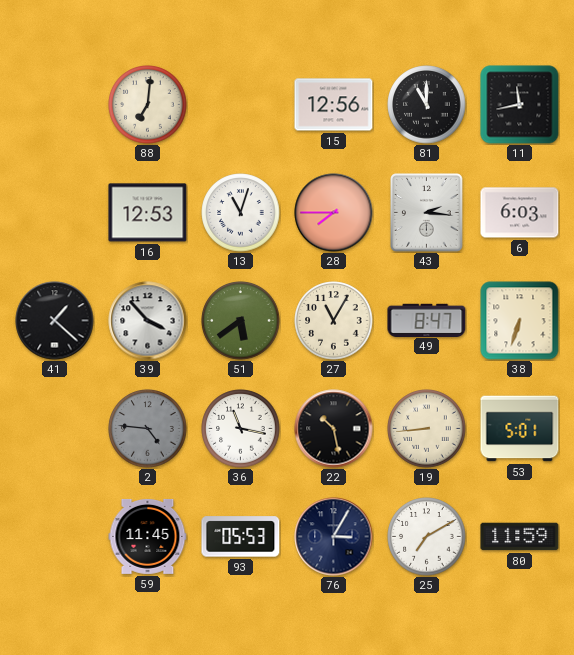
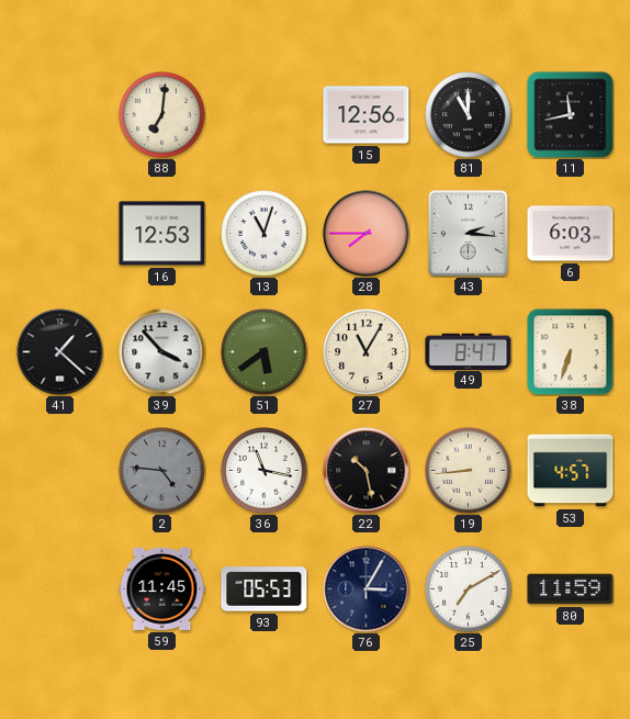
53: 5:01 -> 4:57
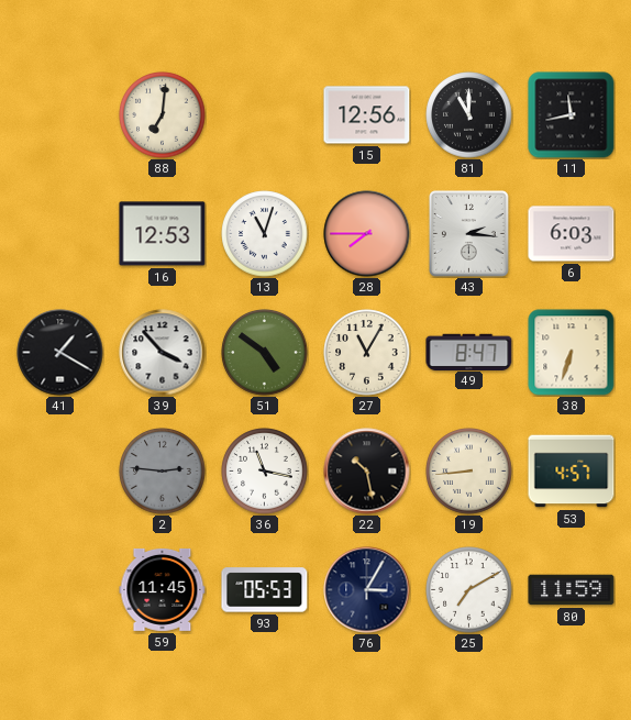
41: 1:22 -> 1:20
51: 5:39 -> 4:51
2: 4:46 -> 2:46
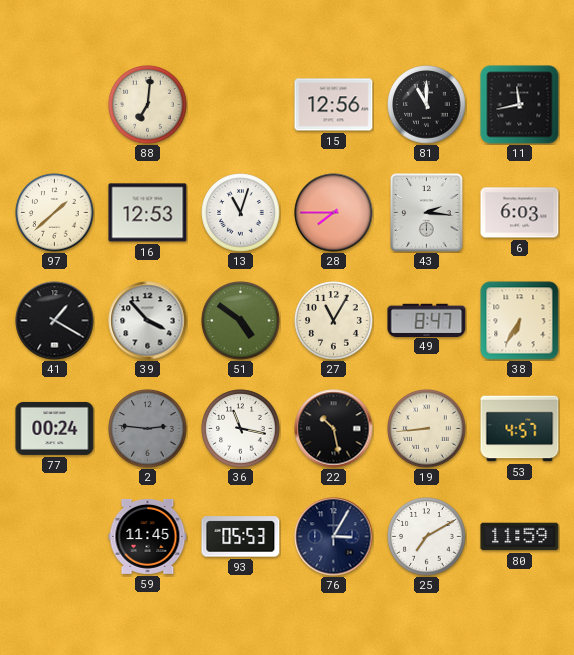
97: none -> 1:38
38: 6:33 -> 6:35
77: none -> 00:24
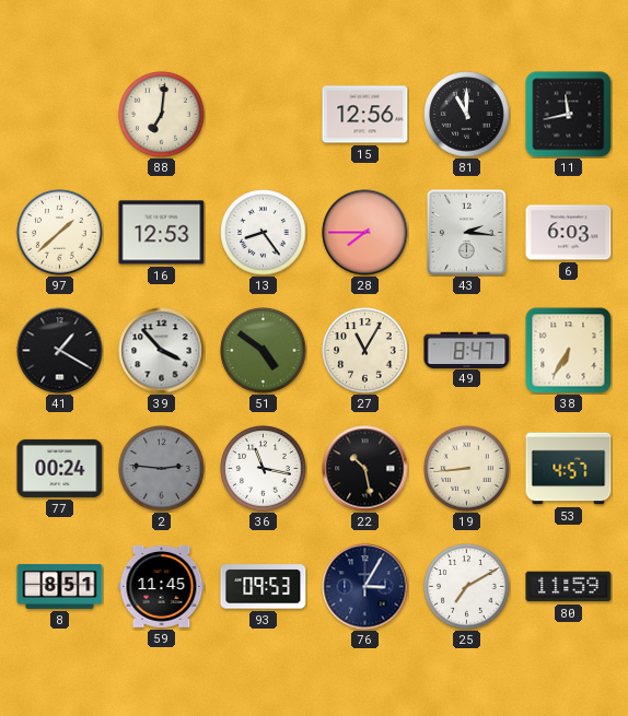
13: 11:03 -> 8:24
8: none -> 8:51
93: 05:53 -> 09:53
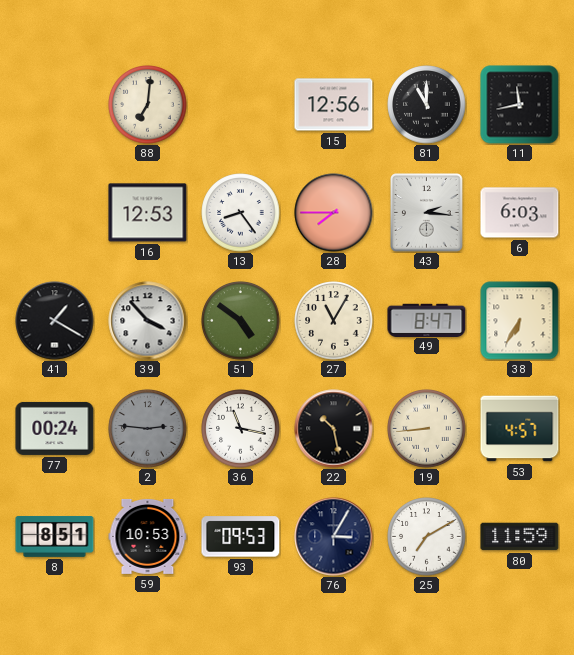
97: 1:38 -> none
59: 11:45 -> 10:53
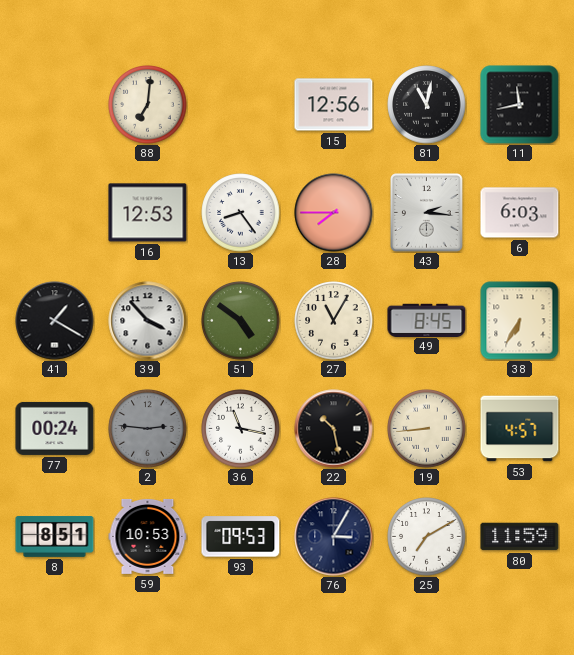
81: 11:00 -> 11:02
49: 8:47 -> 8:45
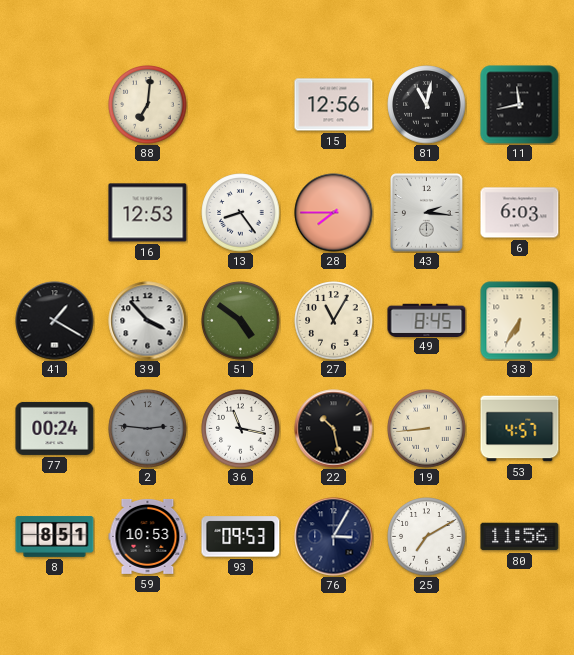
80: 11:59 -> 11:56
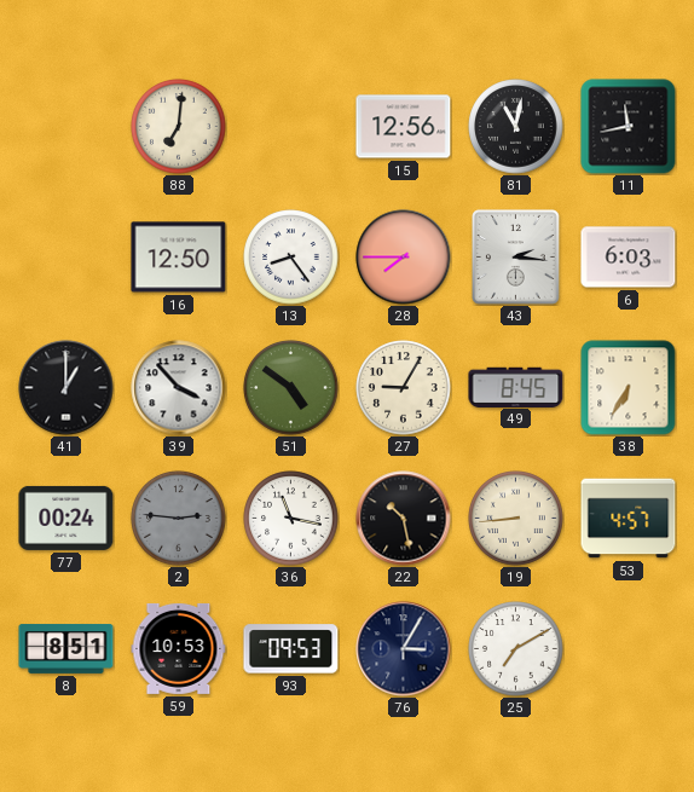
16: 12:53 -> 12:50
41: 1:20 -> 1:00
27: 11:05 -> 9:05
80: 11:56 -> none
